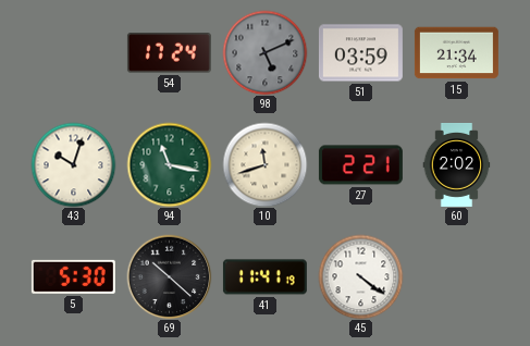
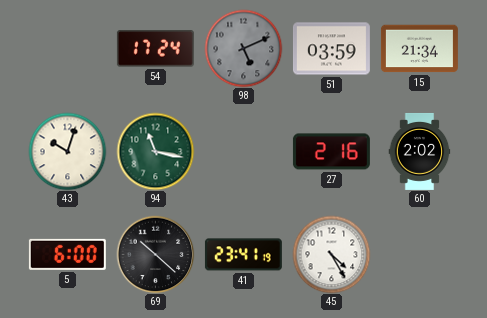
10: 11:42 -> none
27: 2:21 -> 2:16
5: 5:30 -> 6:00
41: 11:41 -> 23:41
45: 4:21 -> 4:25
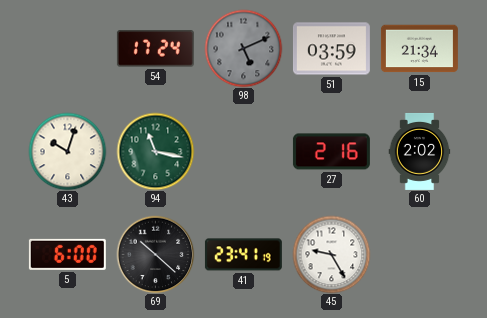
45: 4:25 -> 9:25
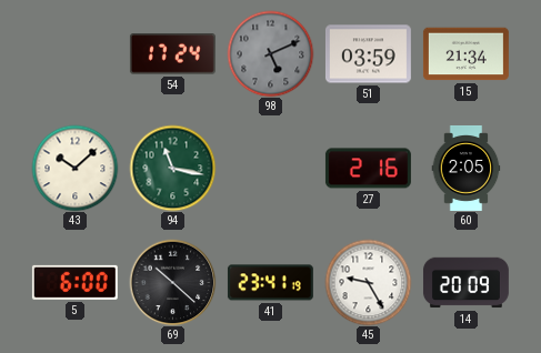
43: 10:03 -> 10:08
60: 2:02 -> 2:05
14: none -> 20:09
